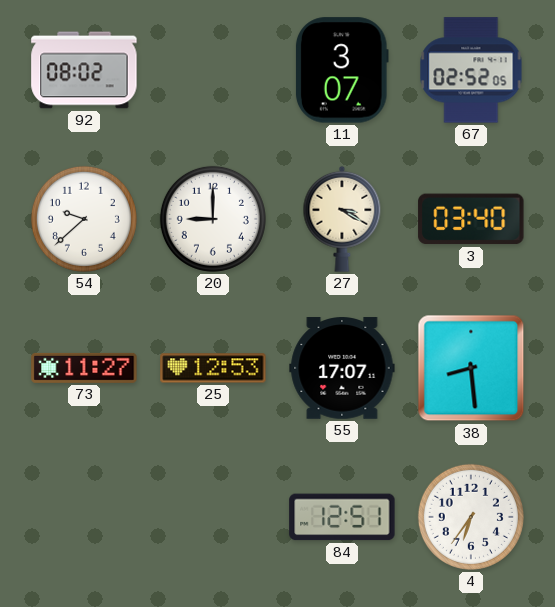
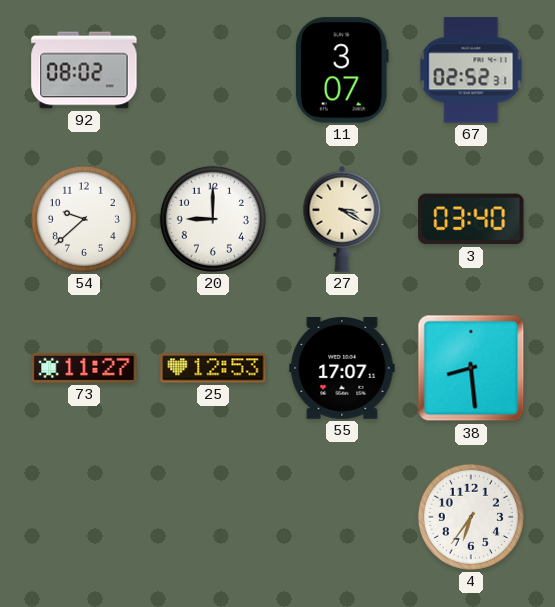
67: 02:52:05 -> 02:52:31
84: 12:51 -> none
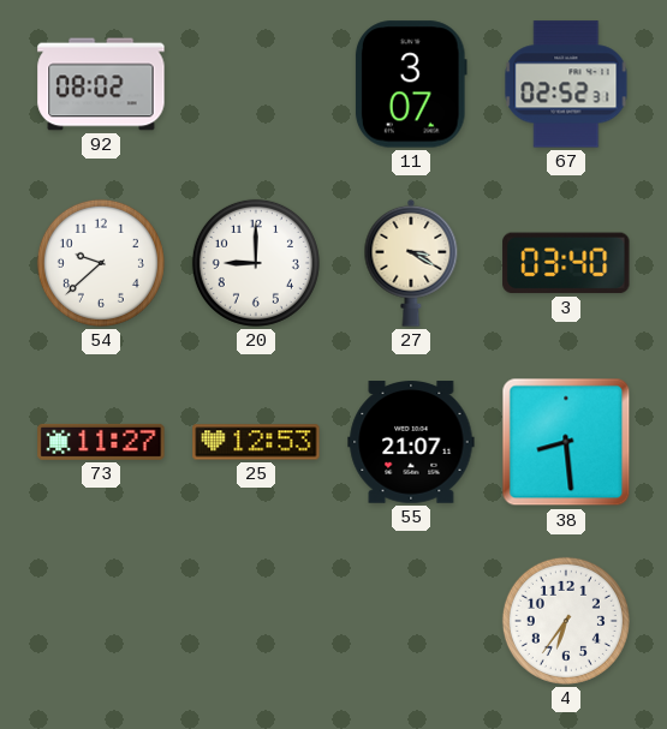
55: 17:07 -> 21:07
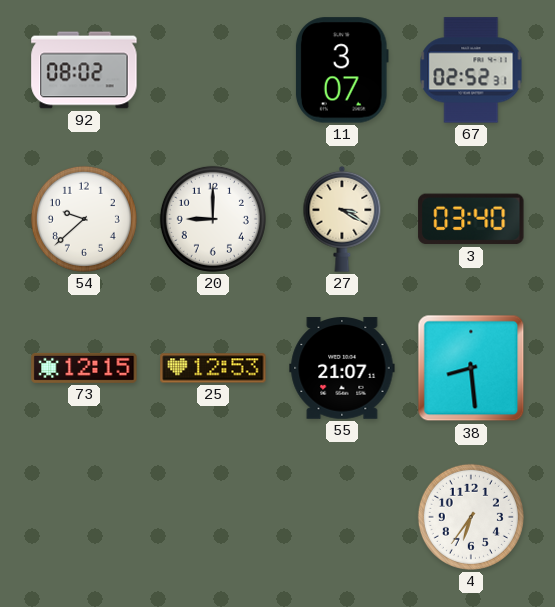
73: 11:27 -> 12:15
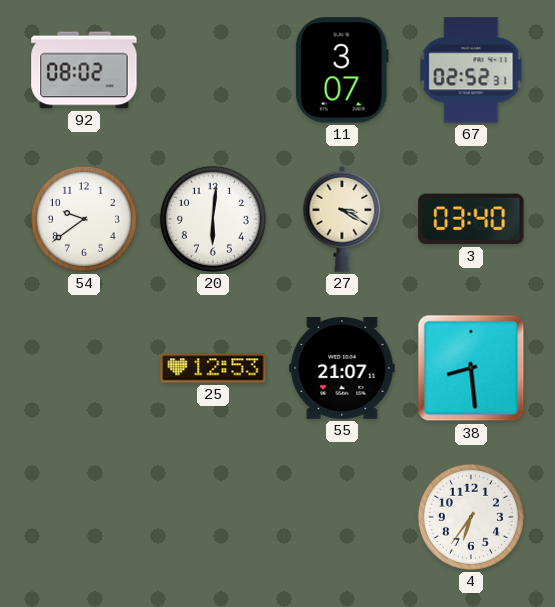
54: 9:38 -> 9:39
20: 9:00 -> 6:01
73: 12:15 -> none
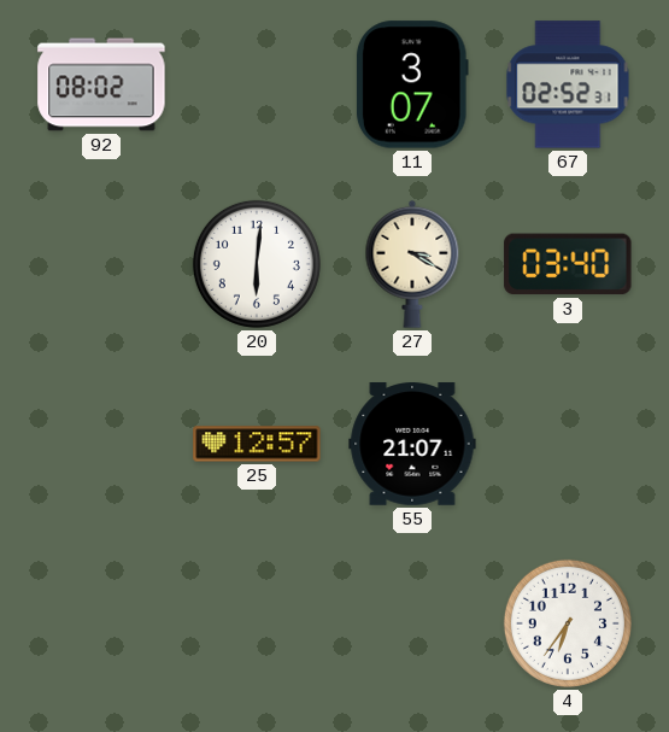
54: 9:39 -> none
25: 12:53 -> 12:57
38: 8:29 -> none
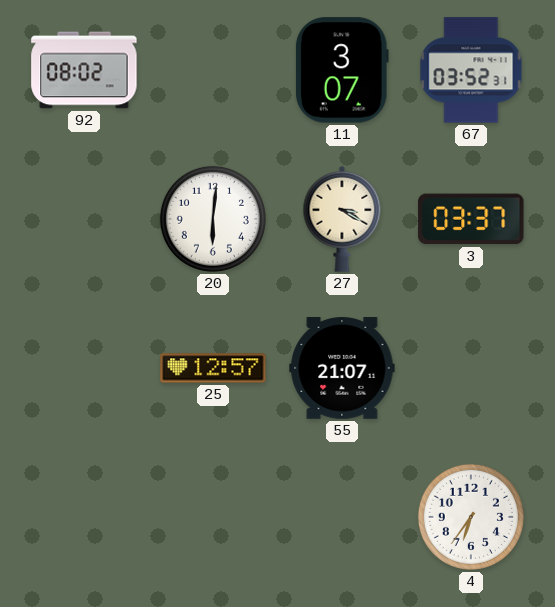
67: 02:52 -> 03:52
3: 03:40 -> 03:37
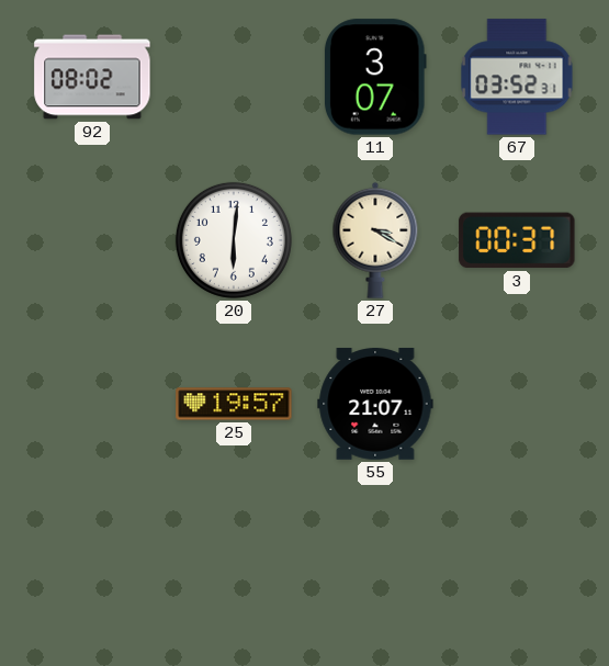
3: 03:37 -> 00:37
25: 12:57 -> 19:57
4: 6:36 -> none
